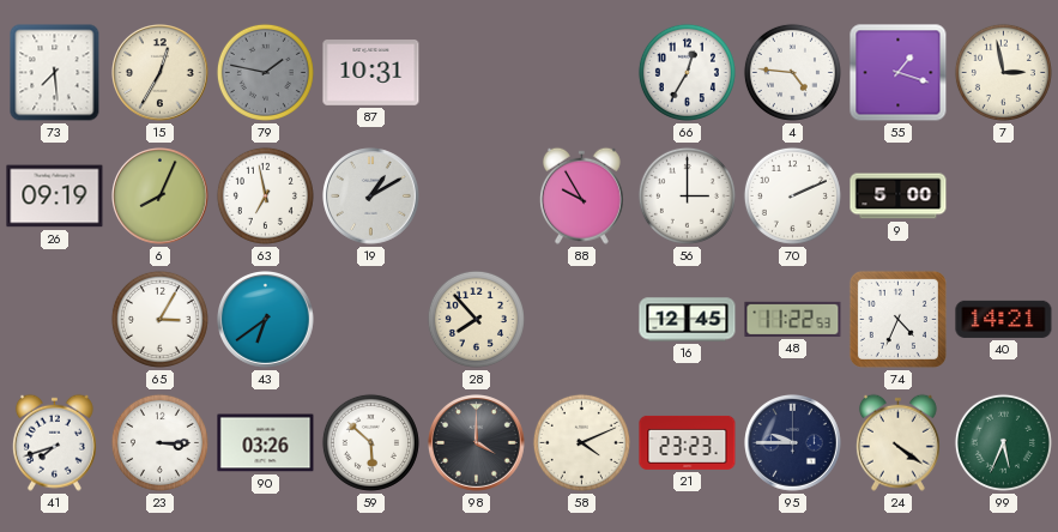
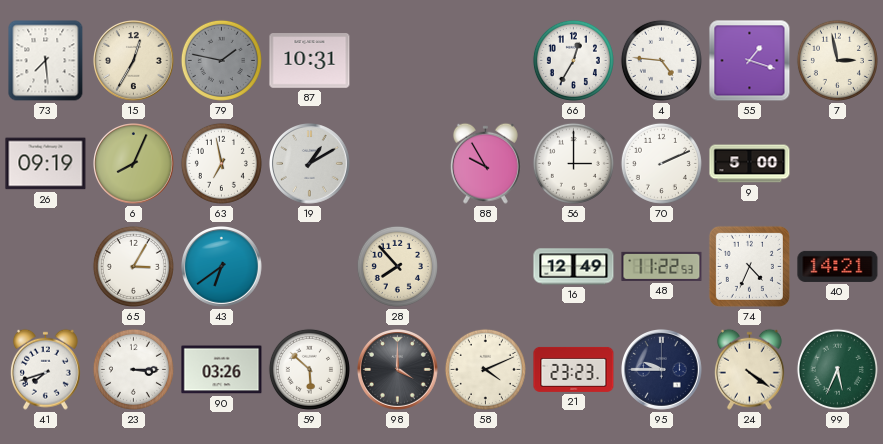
16: 12:45 -> 12:49
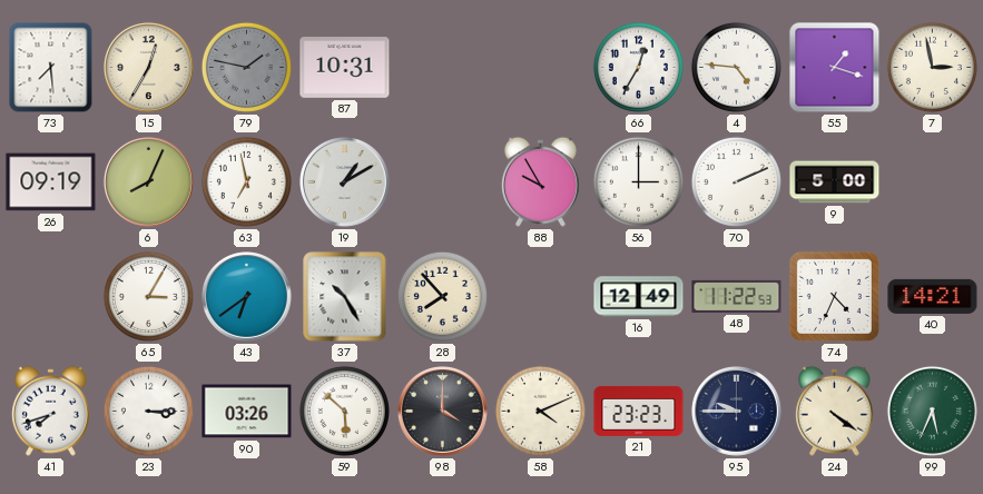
37: none -> 10:25
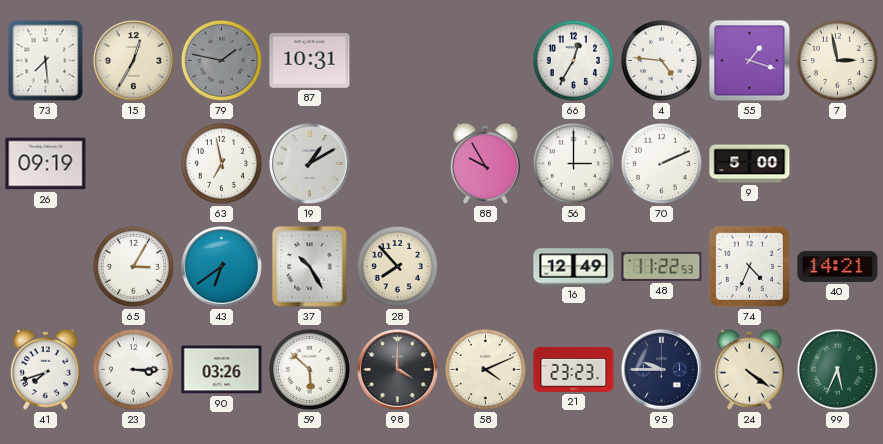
6: 8:04 -> none
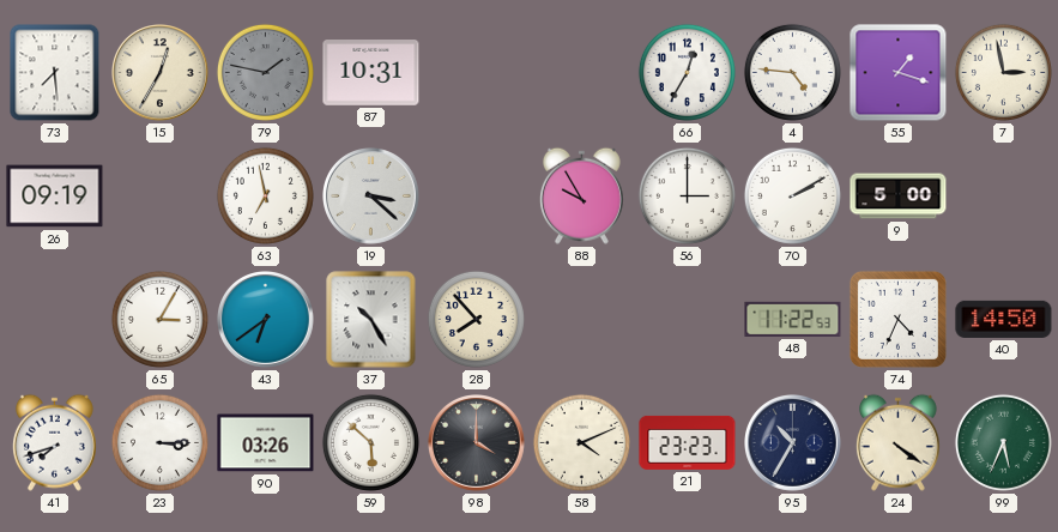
19: 1:10 -> 3:22
70: 2:11 -> 2:10
16: 12:49 -> none
40: 14:21 -> 14:50
95: 9:45 -> 10:35
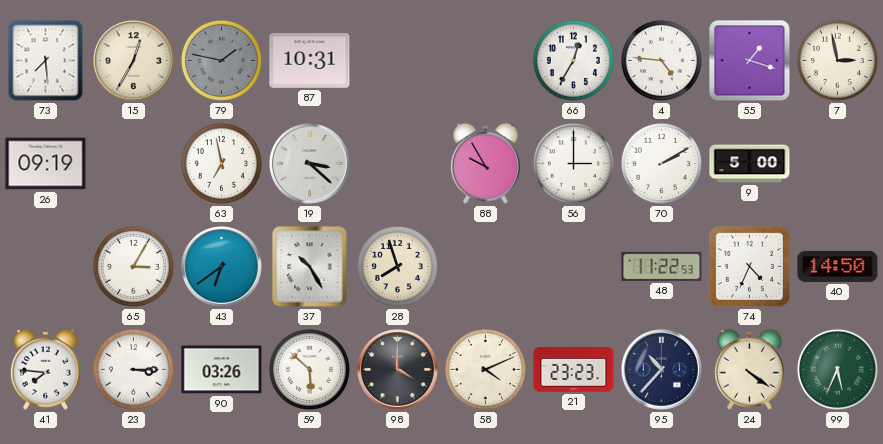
28: 7:53 -> 7:57
41: 7:42 -> 7:46
95: 10:35 -> 10:37
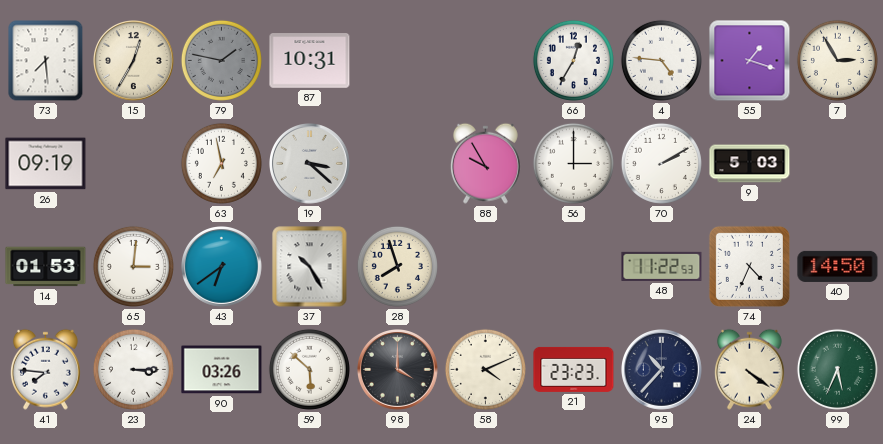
7: 2:58 -> 2:55
9: 5:00 -> 5:03
14: none -> 01:53
65: 3:05 -> 3:01
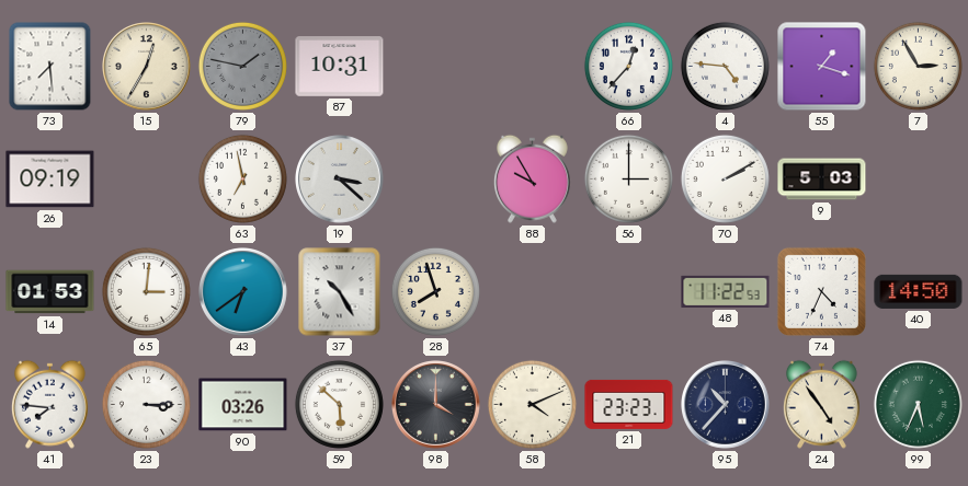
66: 12:35 -> 12:37
24: 4:21 -> 4:54
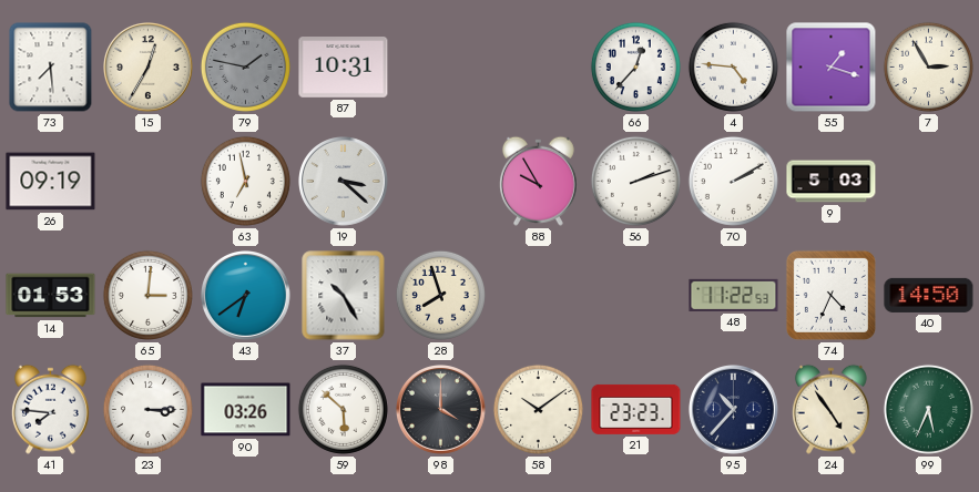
56: 3:00 -> 2:12
58: 4:11 -> 10:09
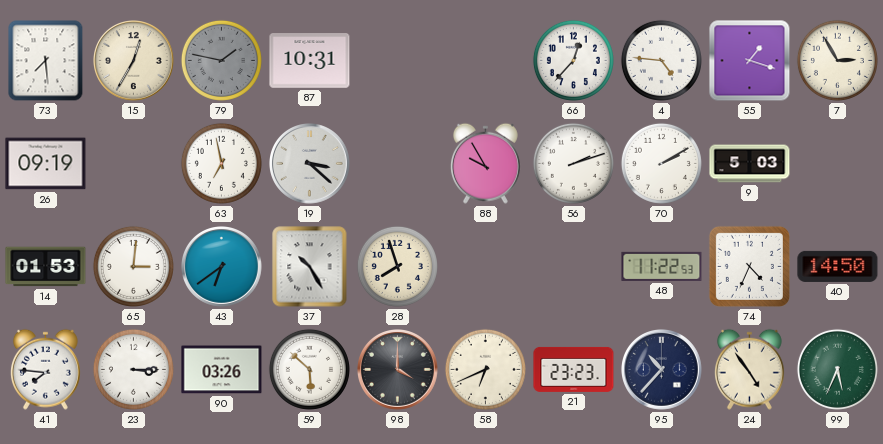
58: 10:09 -> 6:41
